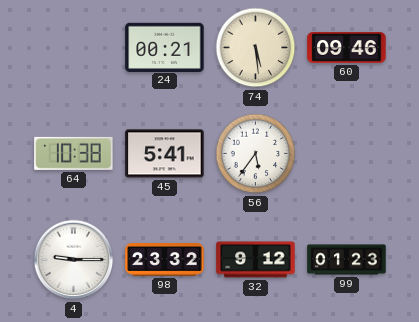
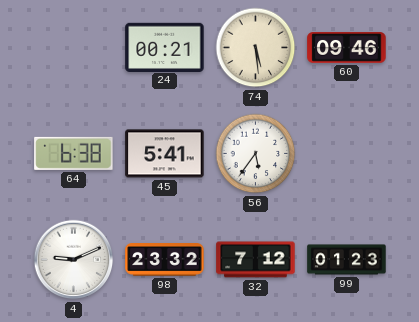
64: 10:38 -> 6:38
4: 9:15 -> 9:11
32: 9:12 -> 7:12
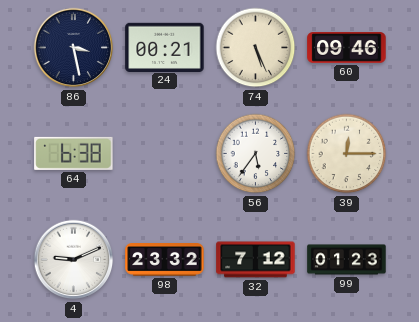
86: none -> 3:28
74: 5:29 -> 5:26
45: 5:41 -> none
39: none -> 12:15
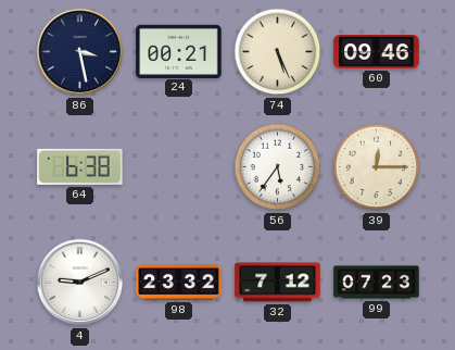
99: 01:23 -> 07:23
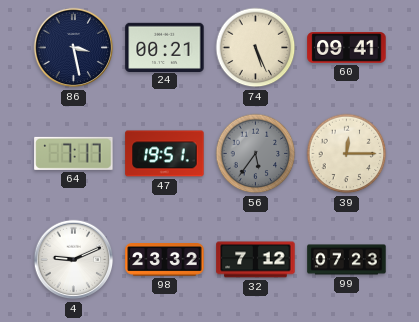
60: 09:46 -> 09:41
64: 6:38 -> 7:17
47: none -> 19:51
56 dial: white -> grey
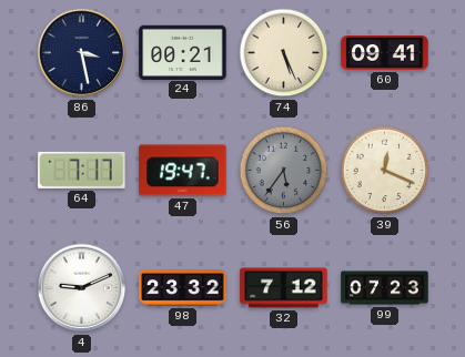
47: 19:51 -> 19:47
39: 12:15 -> 12:19
